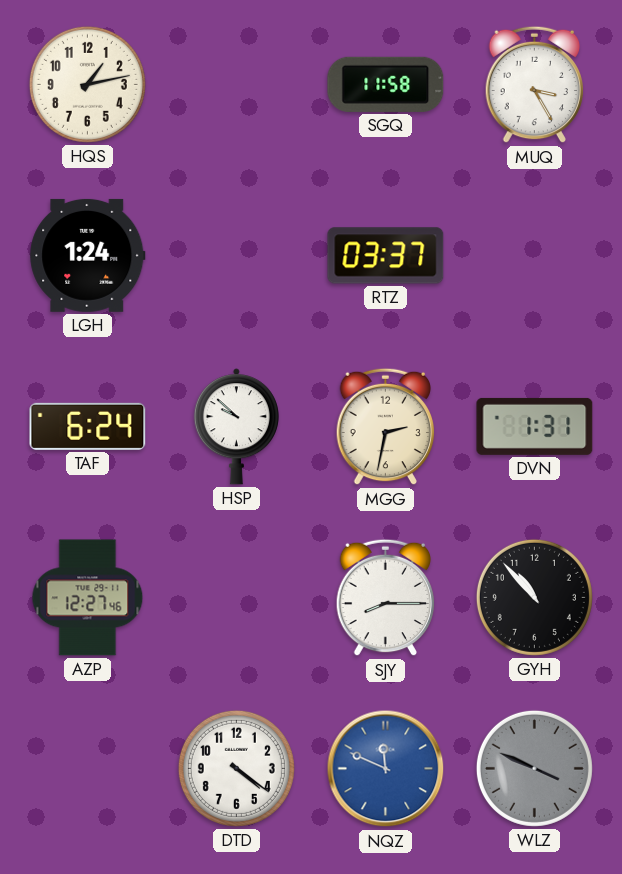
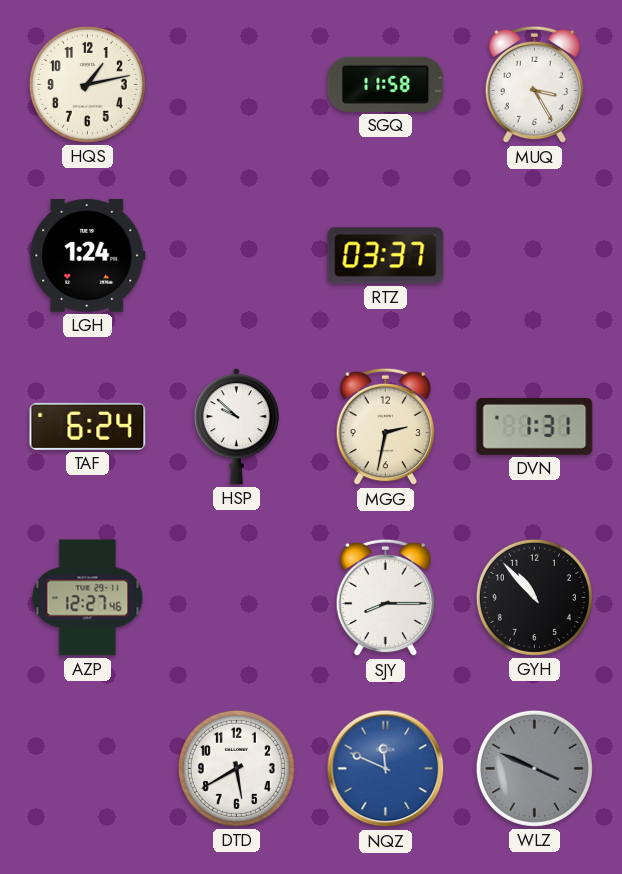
DTD: 4:21 -> 5:40
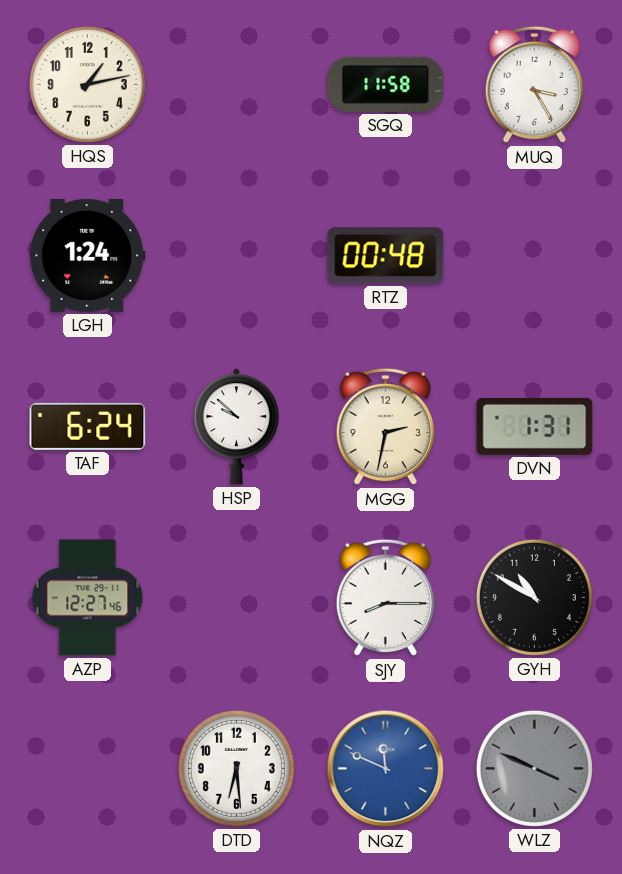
RTZ: 03:37 -> 00:48
GYH: 10:53 -> 10:50
DTD: 5:40 -> 6:29
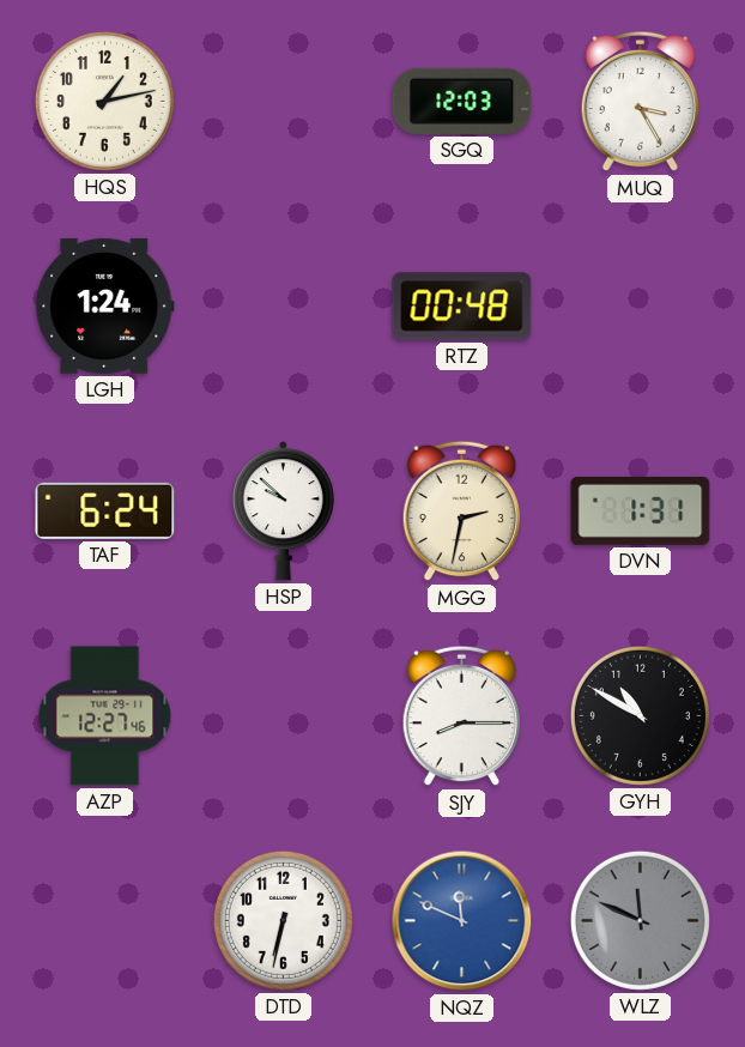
SGQ: 11:58 -> 12:03
DTD: 6:29 -> 6:32
WLZ: 3:49 -> 11:49
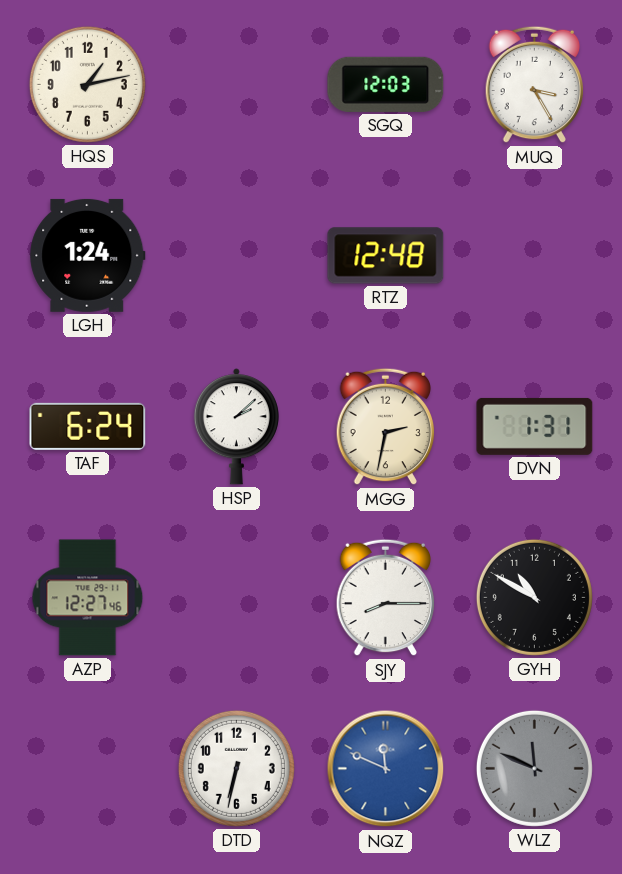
RTZ: 00:48 -> 12:48
HSP: 9:52 -> 2:08
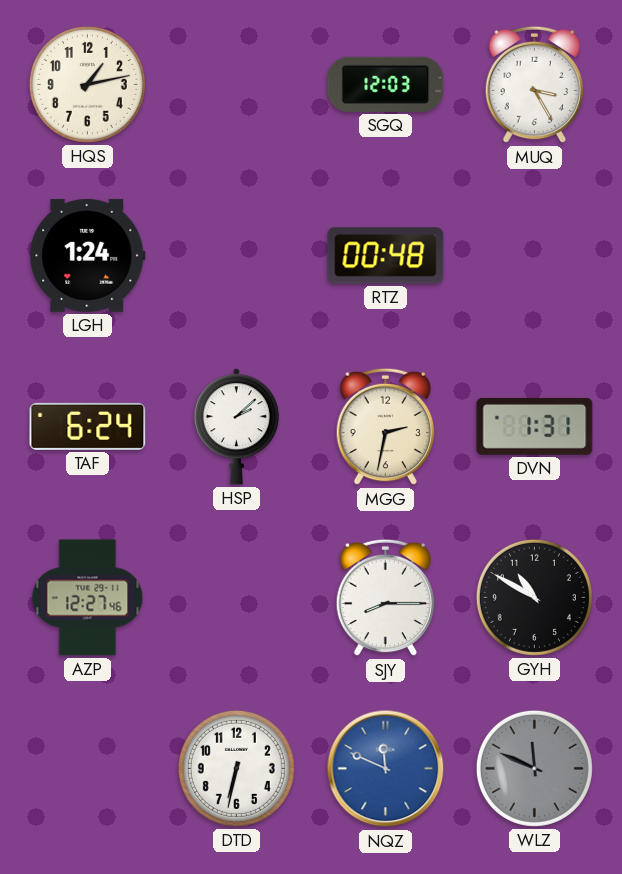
RTZ: 12:48 -> 00:48
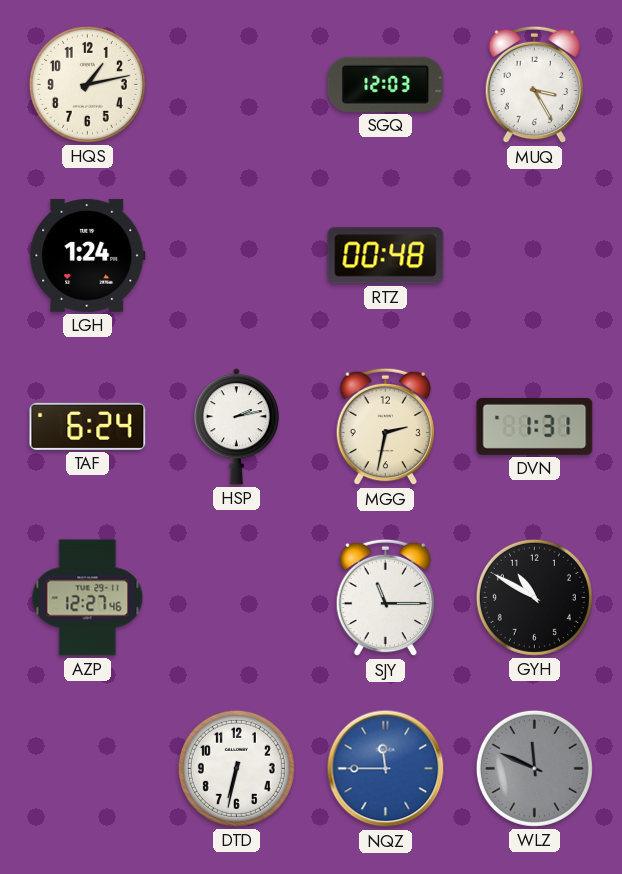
HSP: 2:08 -> 2:13
SJY: 8:15 -> 11:15
NQZ: 11:49 -> 11:45
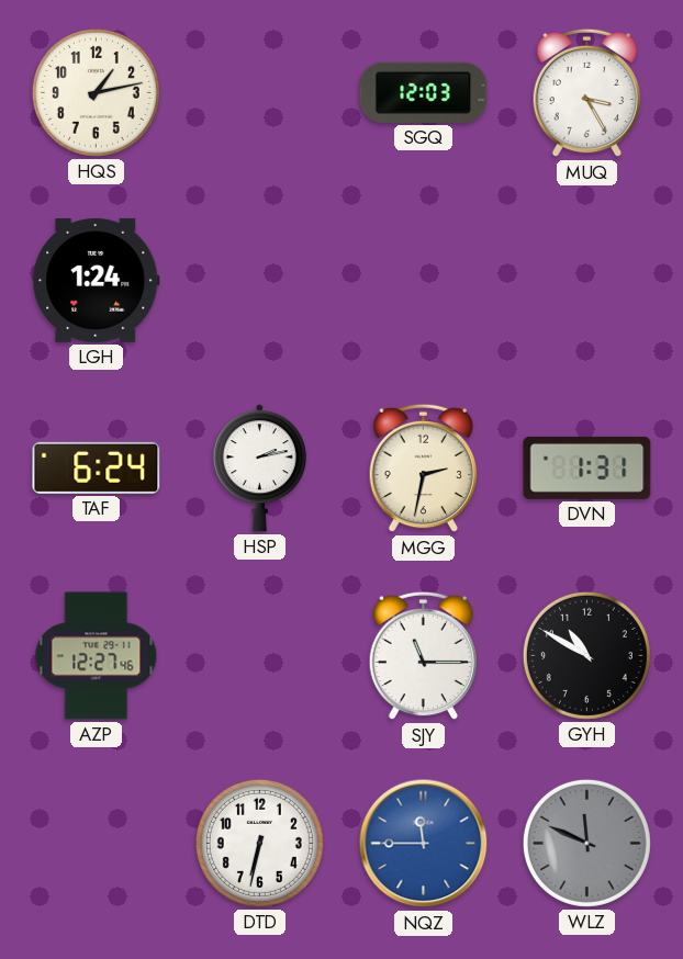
RTZ: 00:48 -> none
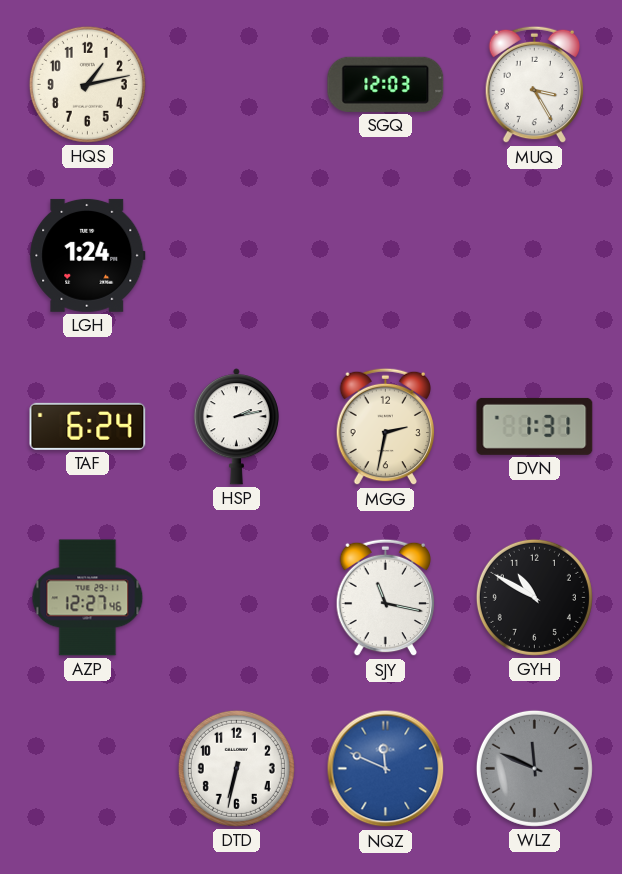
SJY: 11:15 -> 11:17
NQZ: 11:45 -> 11:49
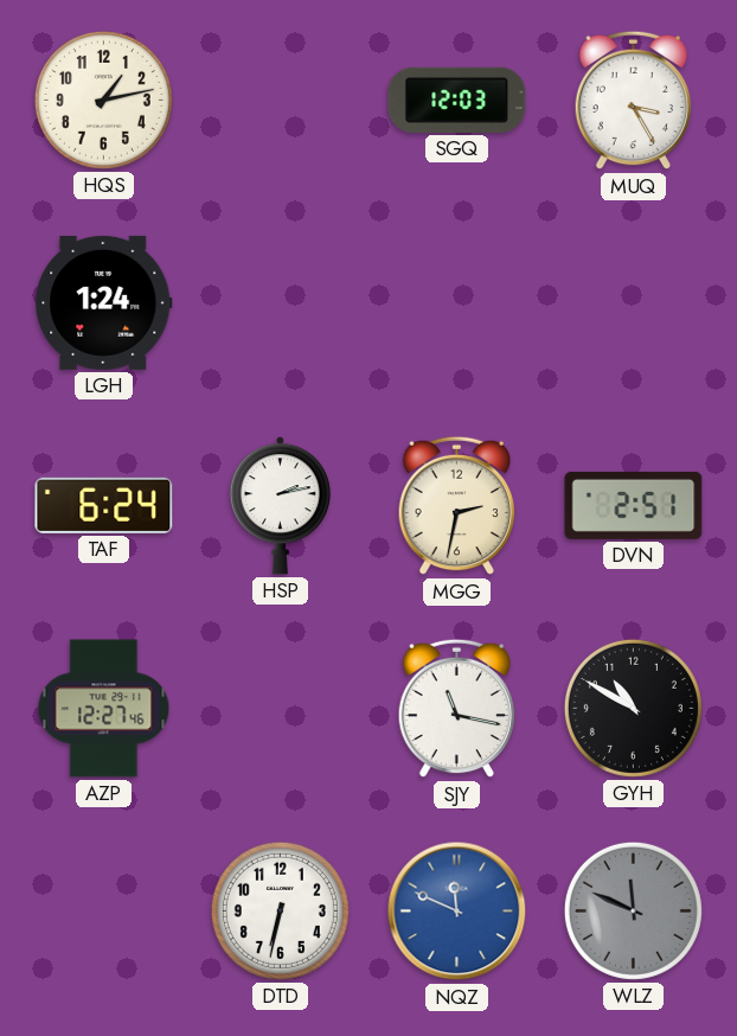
DVN: 1:31 -> 2:51
